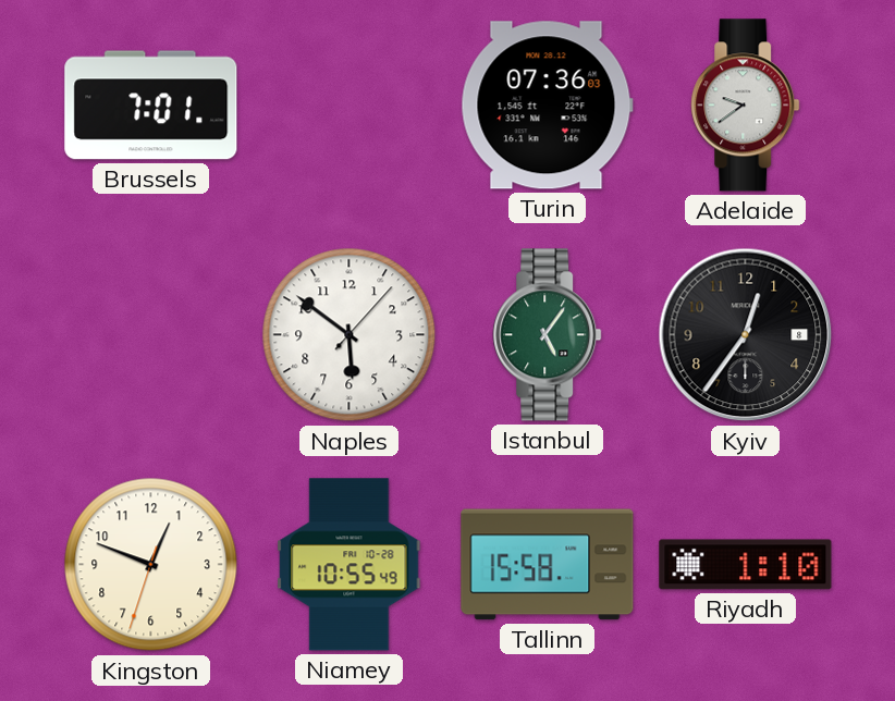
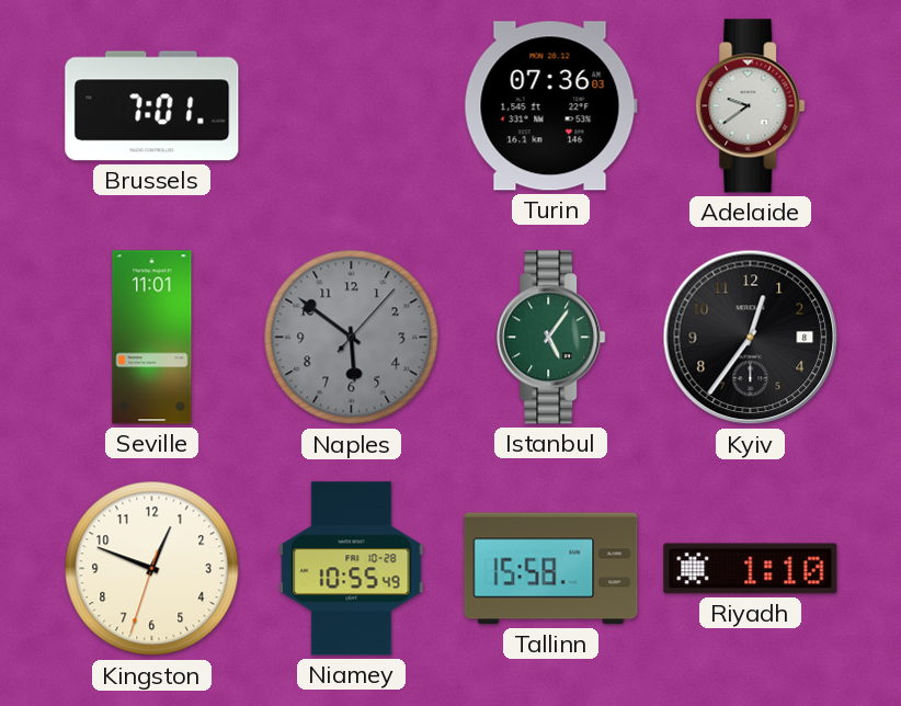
Seville: none -> 11:01
Naples dial: white -> grey
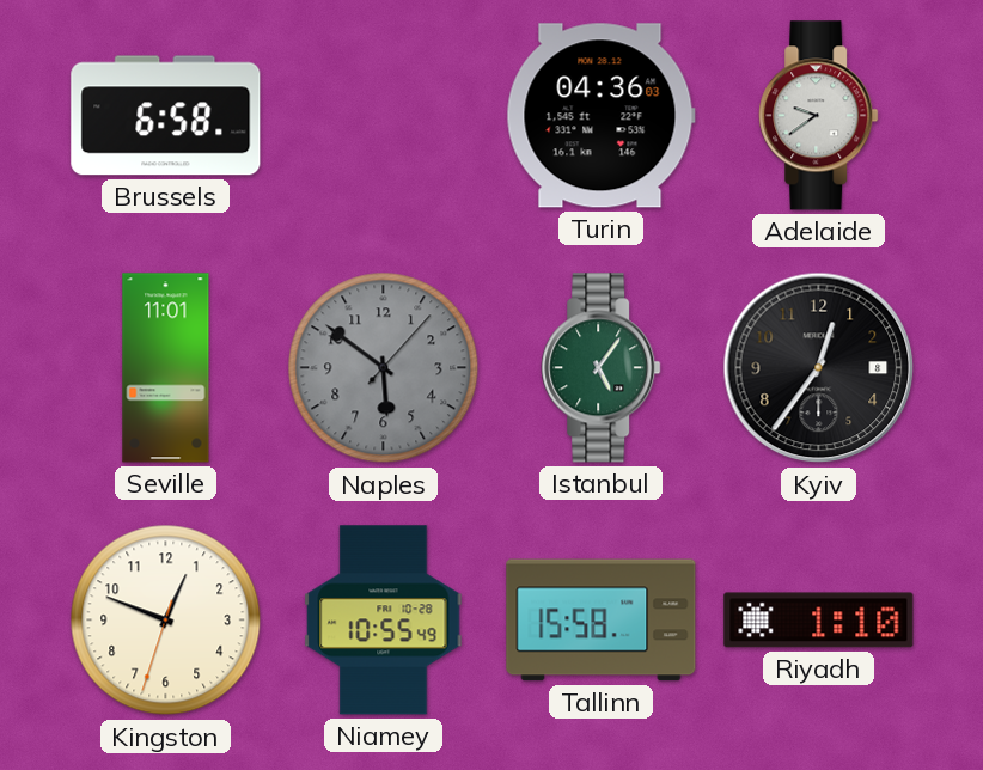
Brussels: 7:01 -> 6:58
Turin: 07:36 -> 04:36
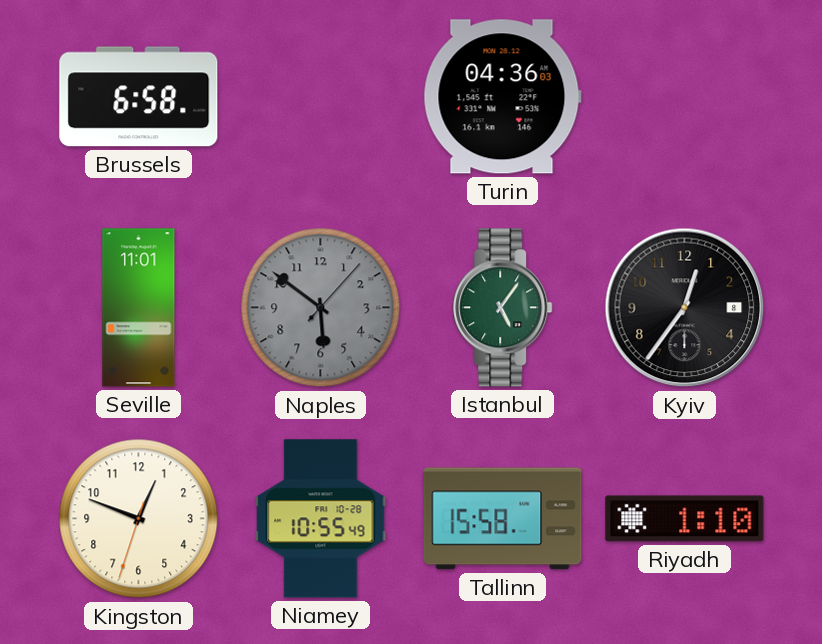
Adelaide: 9:39 -> none
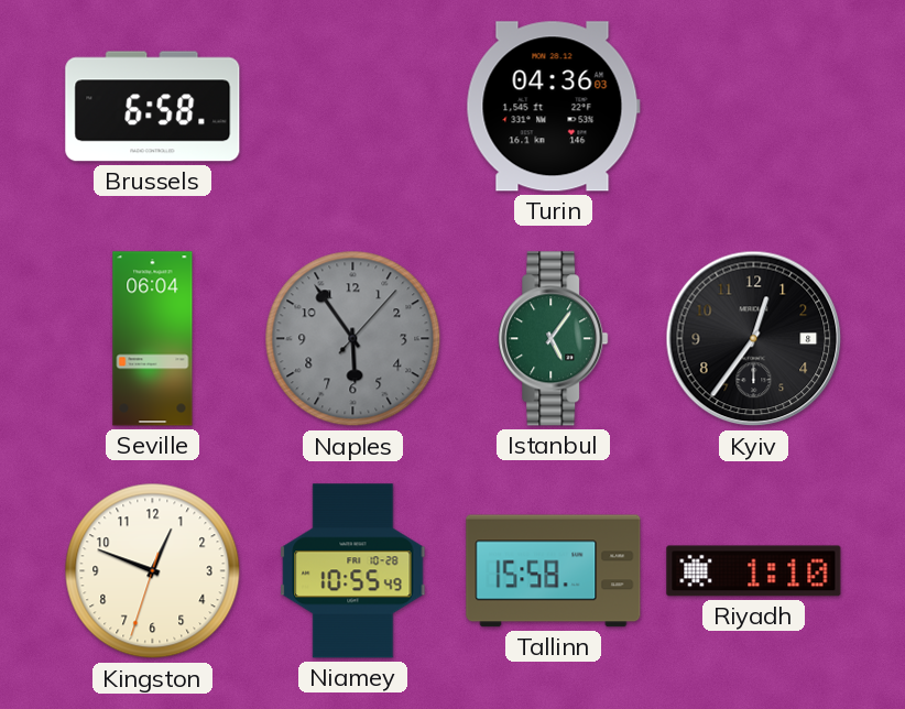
Seville: 11:01 -> 06:04
Naples: 5:51 -> 5:54
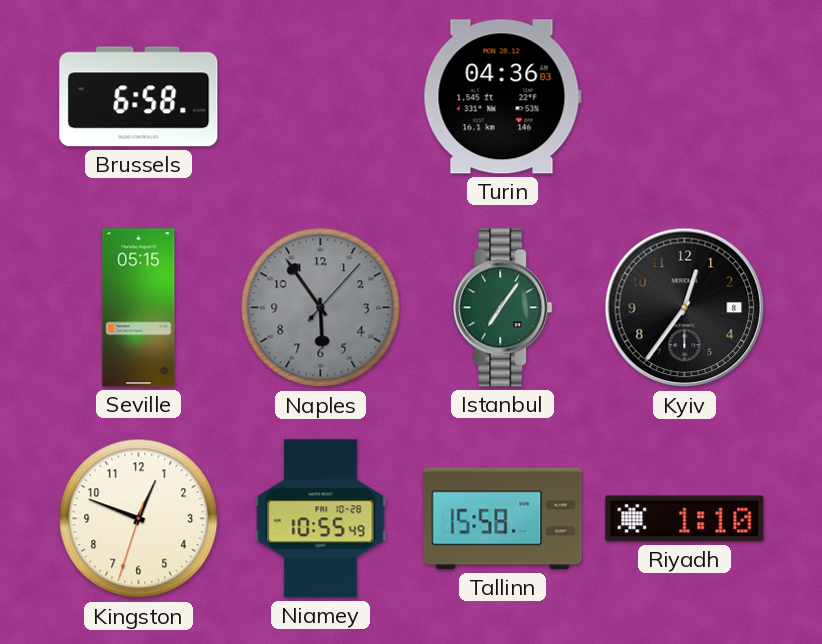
Seville: 06:04 -> 05:15
Istanbul: 5:06 -> 7:06
